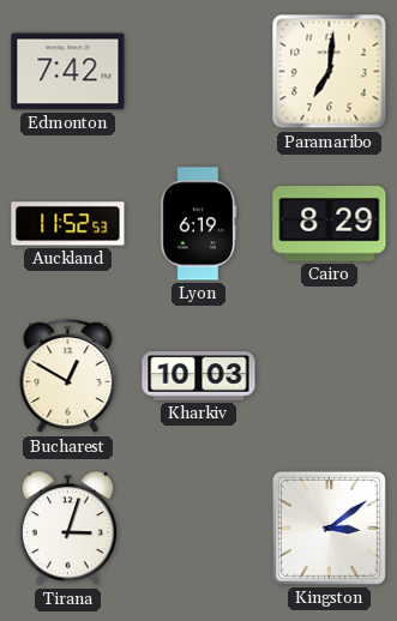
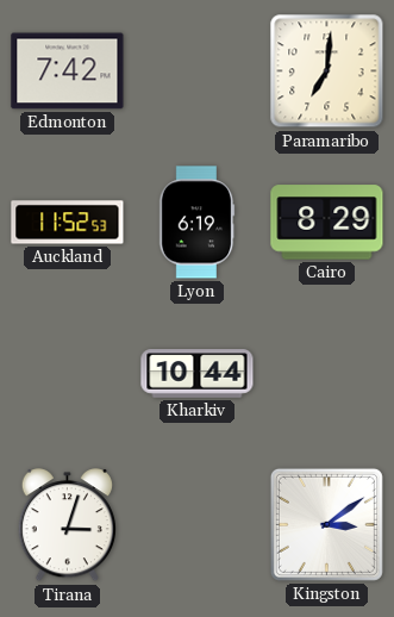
Bucharest: 12:50 -> none
Kharkiv: 10:03 -> 10:44
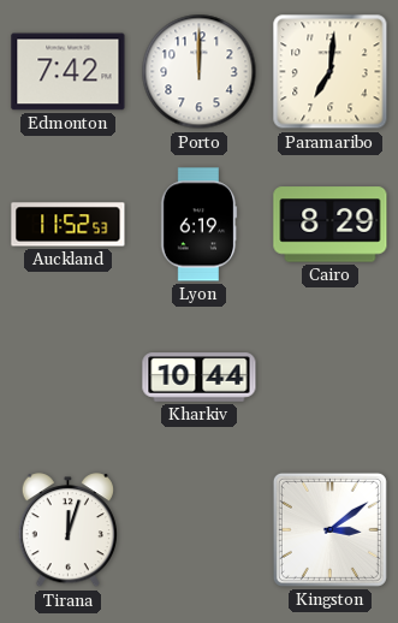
Porto: none -> 12:00
Tirana: 3:03 -> 12:03
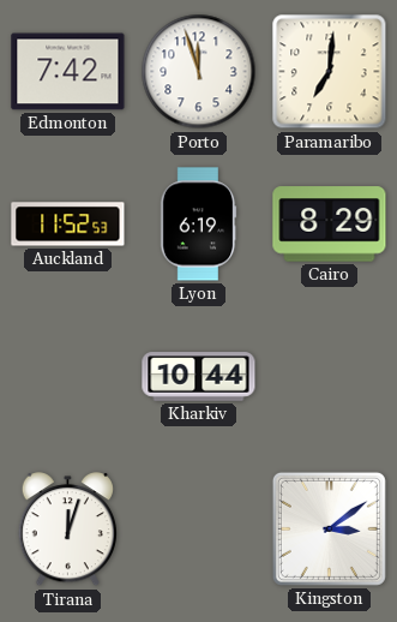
Porto: 12:00 -> 11:57
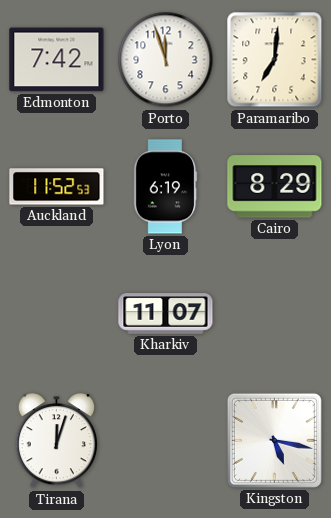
Kharkiv: 10:44 -> 11:07
Kingston: 3:09 -> 5:17
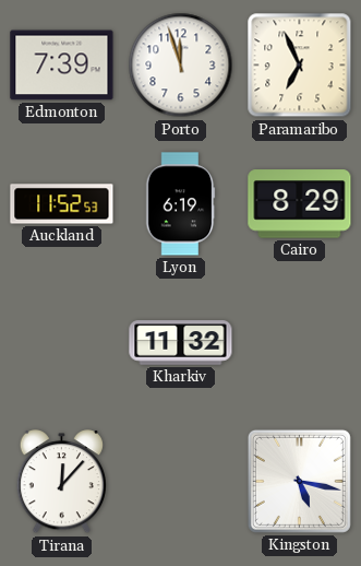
Edmonton: 7:42 -> 7:39
Paramaribo: 7:01 -> 6:56
Kharkiv: 11:07 -> 11:32
Tirana: 12:03 -> 12:07
